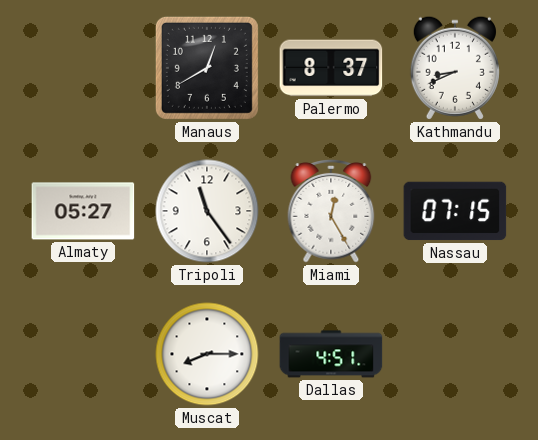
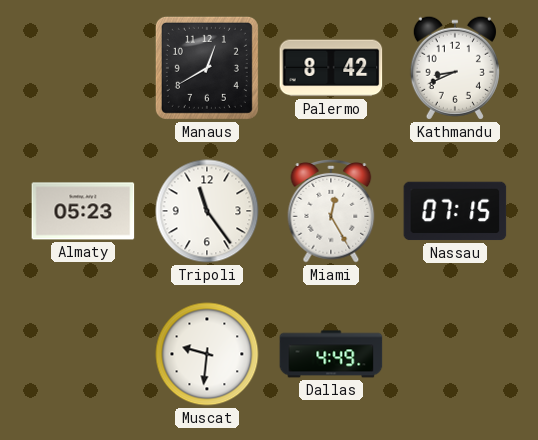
Palermo: 8:37 -> 8:42
Almaty: 05:27 -> 05:23
Muscat: 8:15 -> 9:31
Dallas: 4:51 -> 4:49
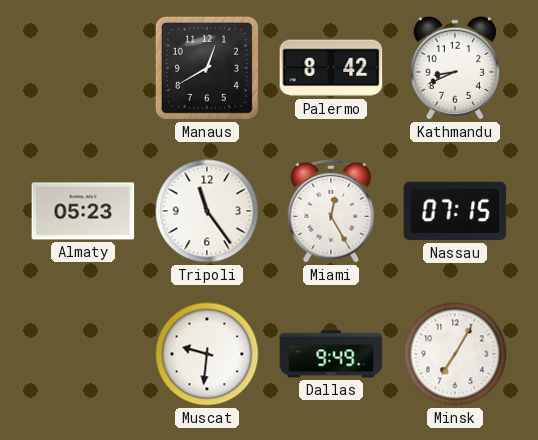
Dallas: 4:49 -> 9:49
Minsk: none -> 7:05
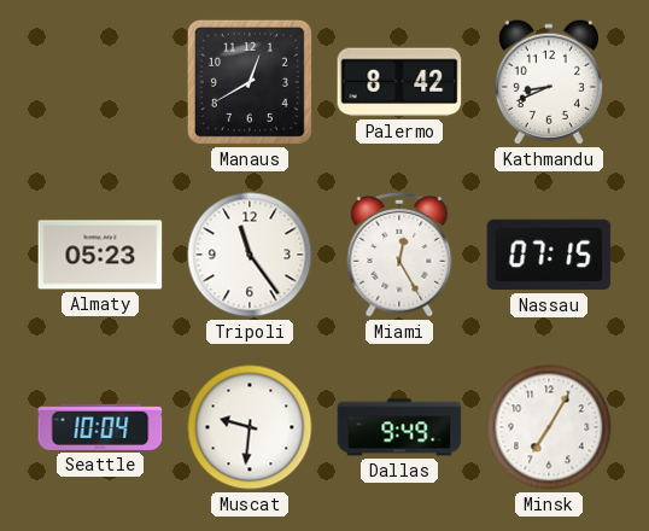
Seattle: none -> 10:04
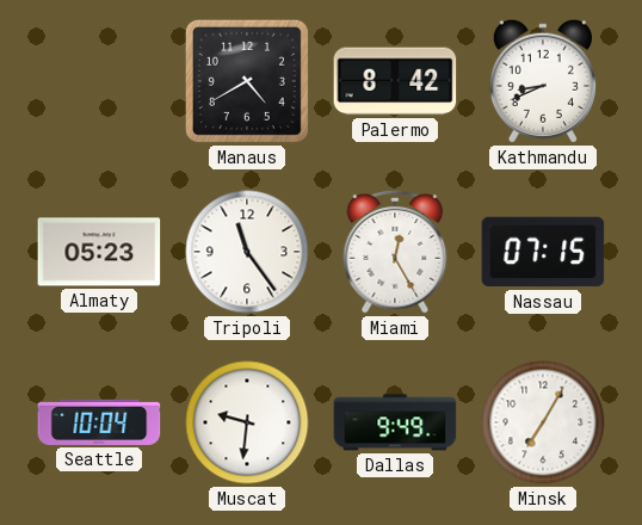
Manaus: 12:40 -> 4:40
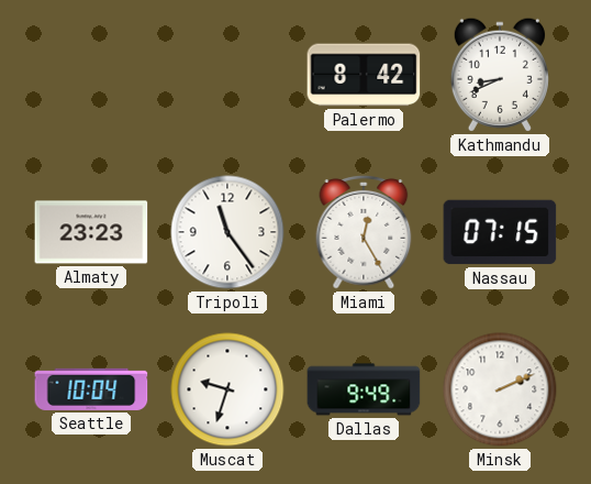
Manaus: 4:40 -> none
Almaty: 05:23 -> 23:23
Muscat: 9:31 -> 9:33
Minsk: 7:05 -> 2:11
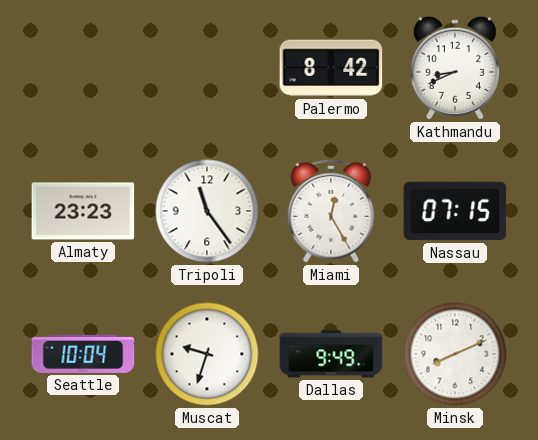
Minsk: 2:11 -> 8:11
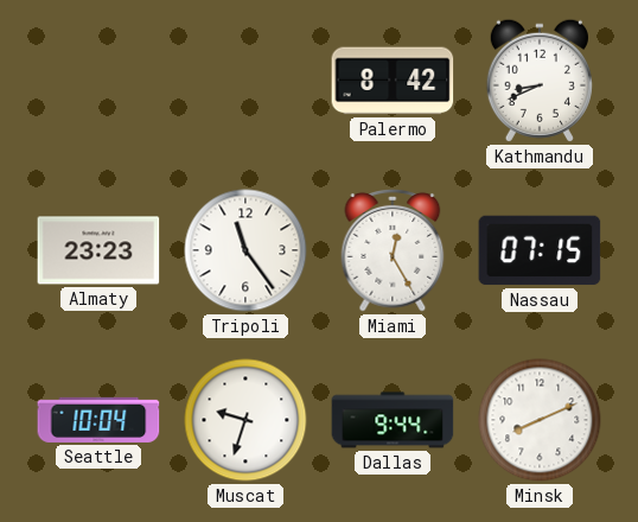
Dallas: 9:49 -> 9:44
